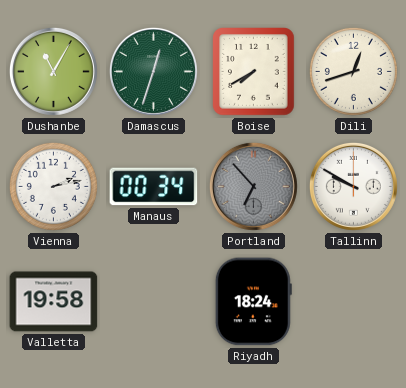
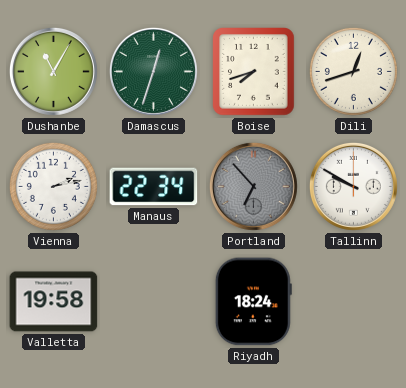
Boise: 7:40 -> 7:42
Manaus: 00:34 -> 22:34
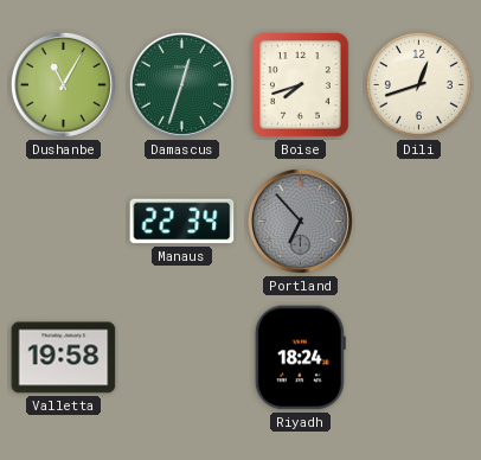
Vienna: 2:13 -> none
Tallinn: 9:50 -> none
